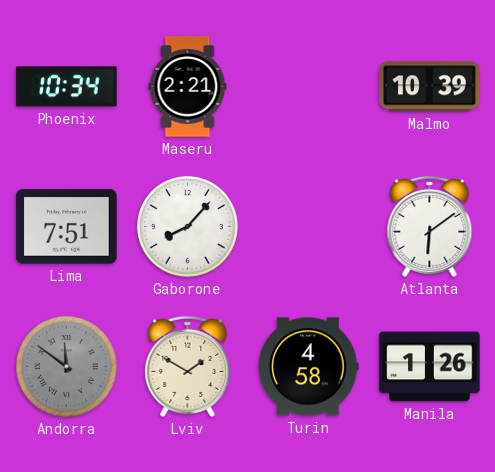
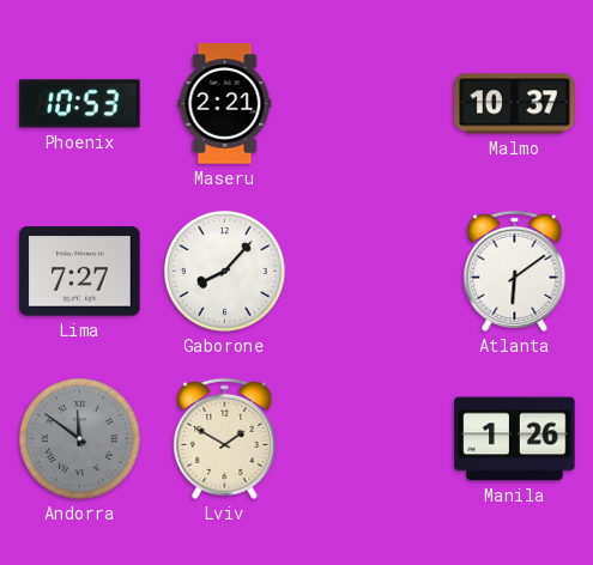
Phoenix: 10:34 -> 10:53
Malmo: 10:39 -> 10:37
Lima: 7:51 -> 7:27
Turin: 4:58 -> none
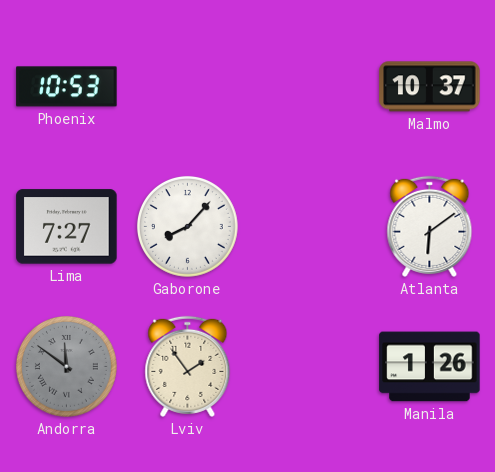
Maseru: 2:21 -> none
Lviv: 1:50 -> 1:54
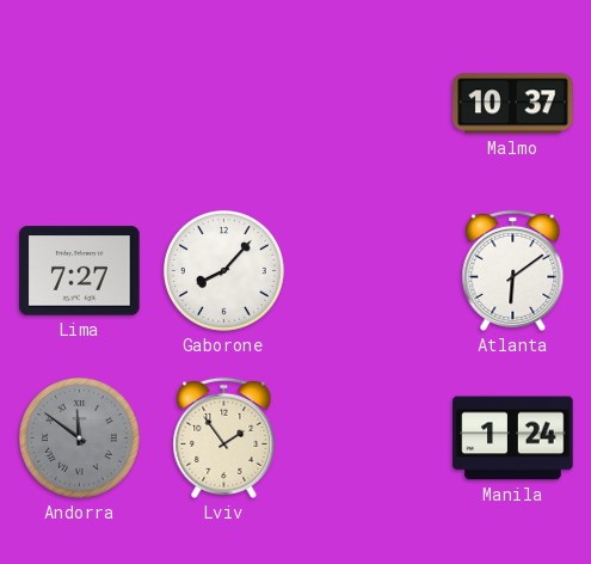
Phoenix: 10:53 -> none
Manila: 1:26 -> 1:24
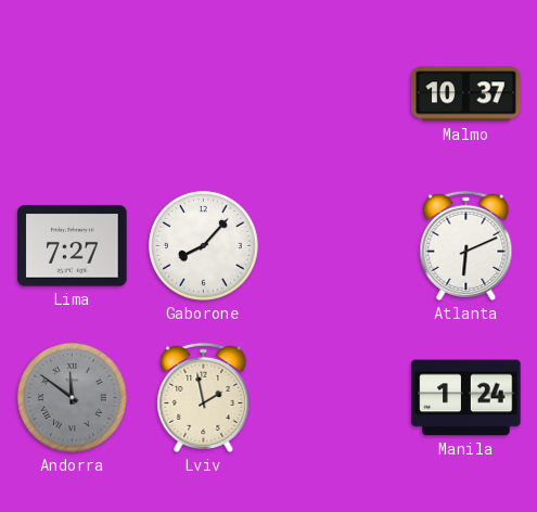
Atlanta: 6:09 -> 6:11
Lviv: 1:54 -> 1:58
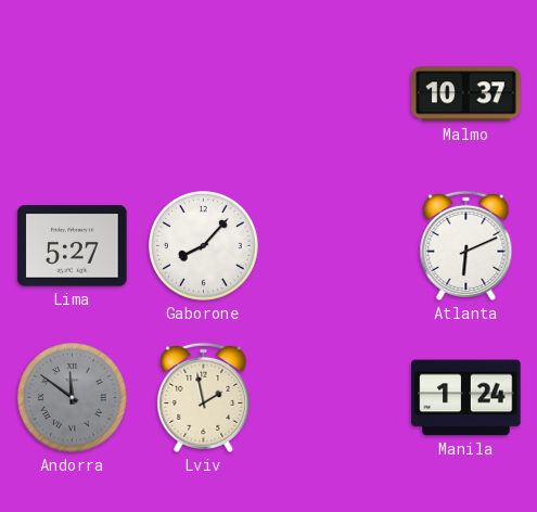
Lima: 7:27 -> 5:27
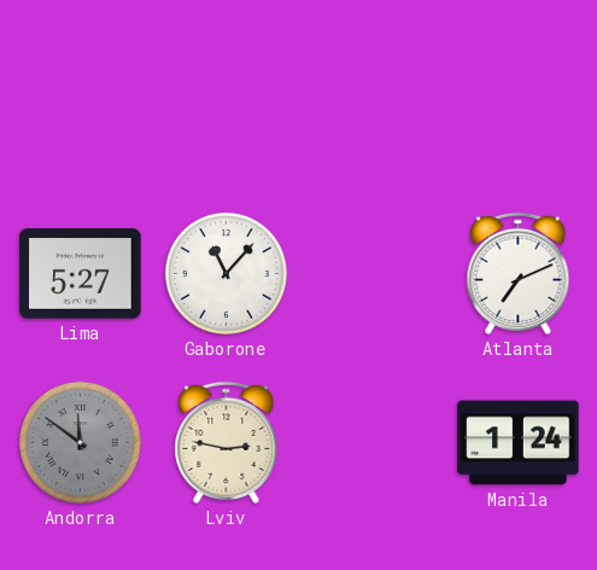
Malmo: 10:37 -> none
Gaborone: 8:07 -> 11:07
Atlanta: 6:11 -> 7:11
Lviv: 1:58 -> 2:47
